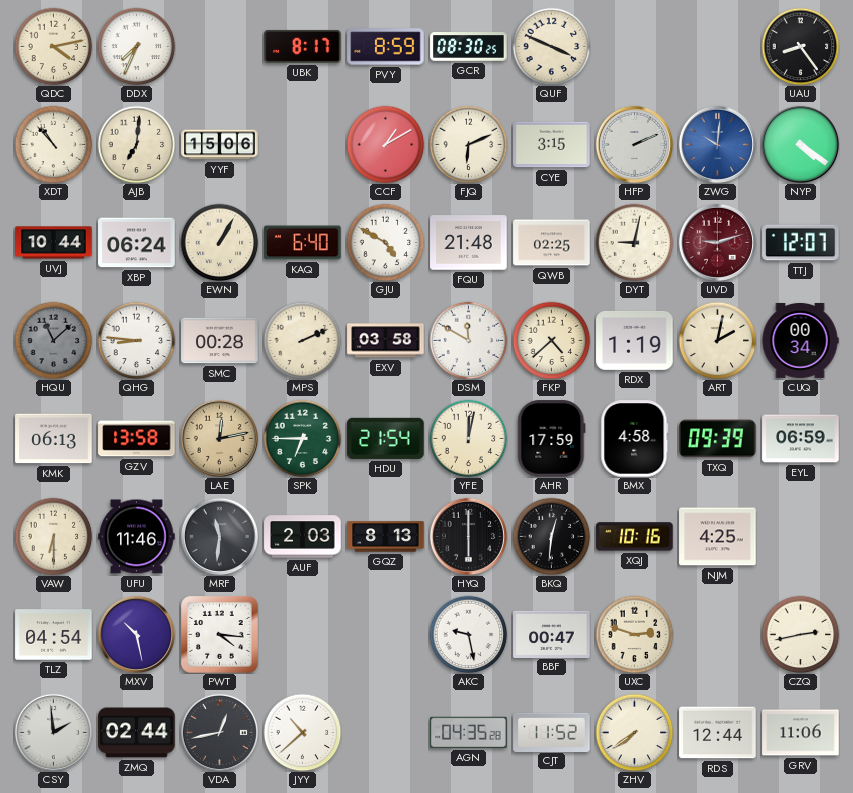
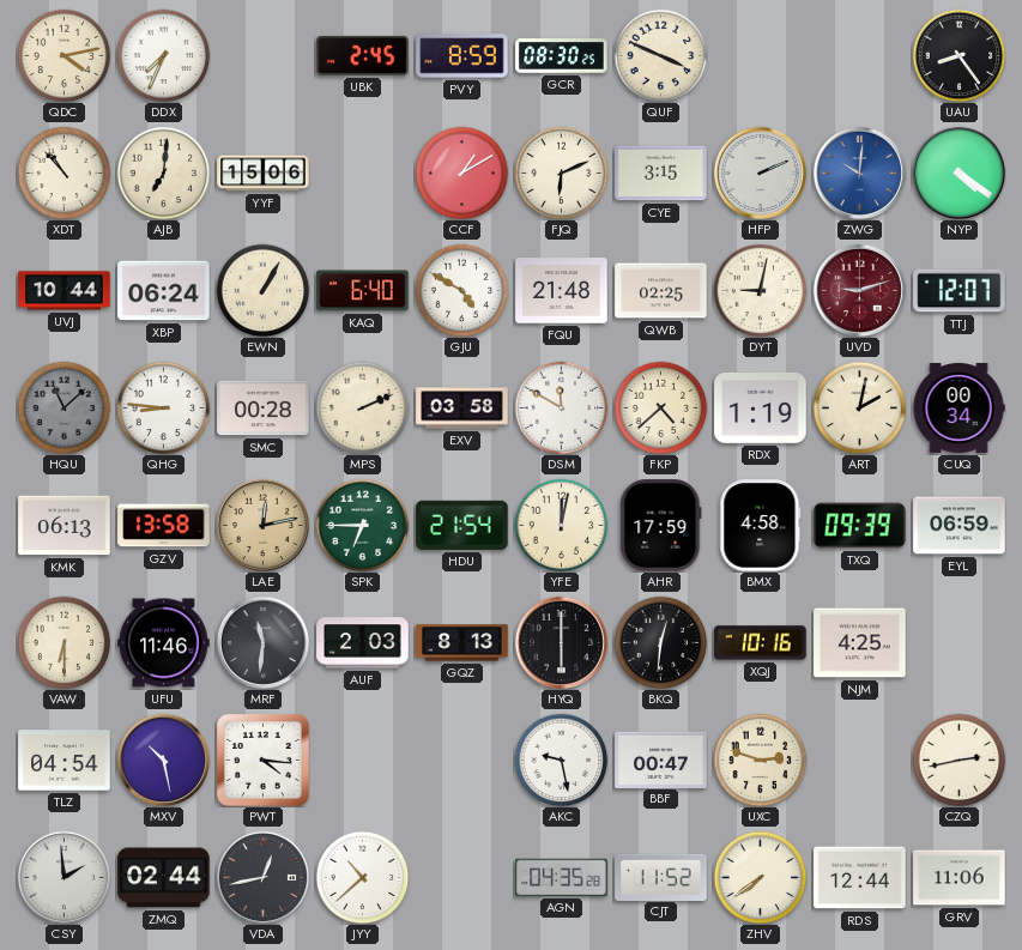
UBK: 8:17 -> 2:45
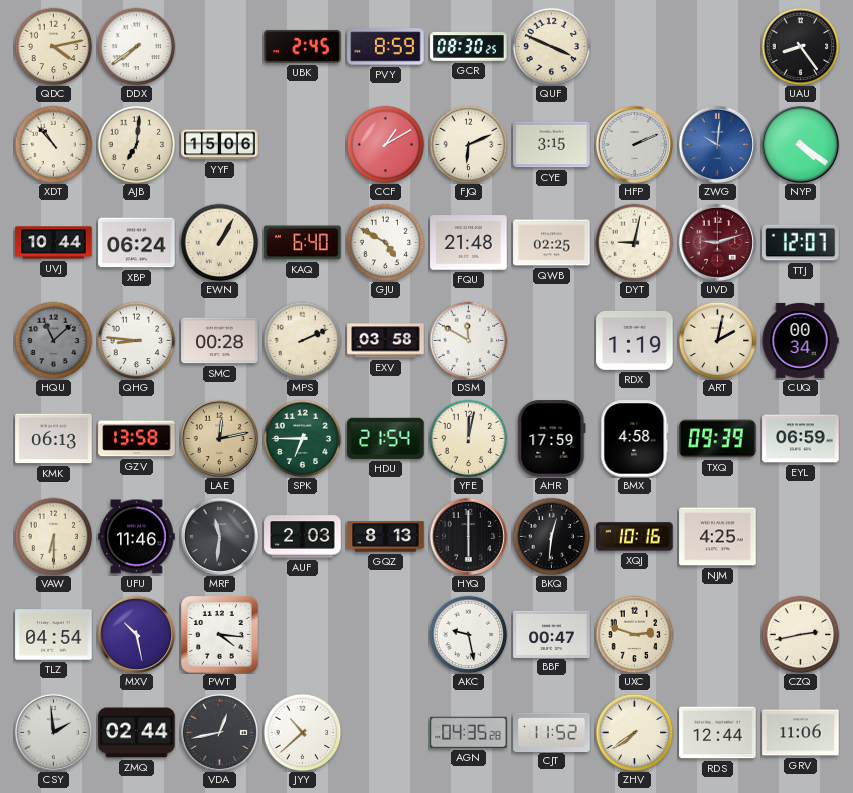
DDX: 7:34 -> 7:39
FKP: 4:38 -> none
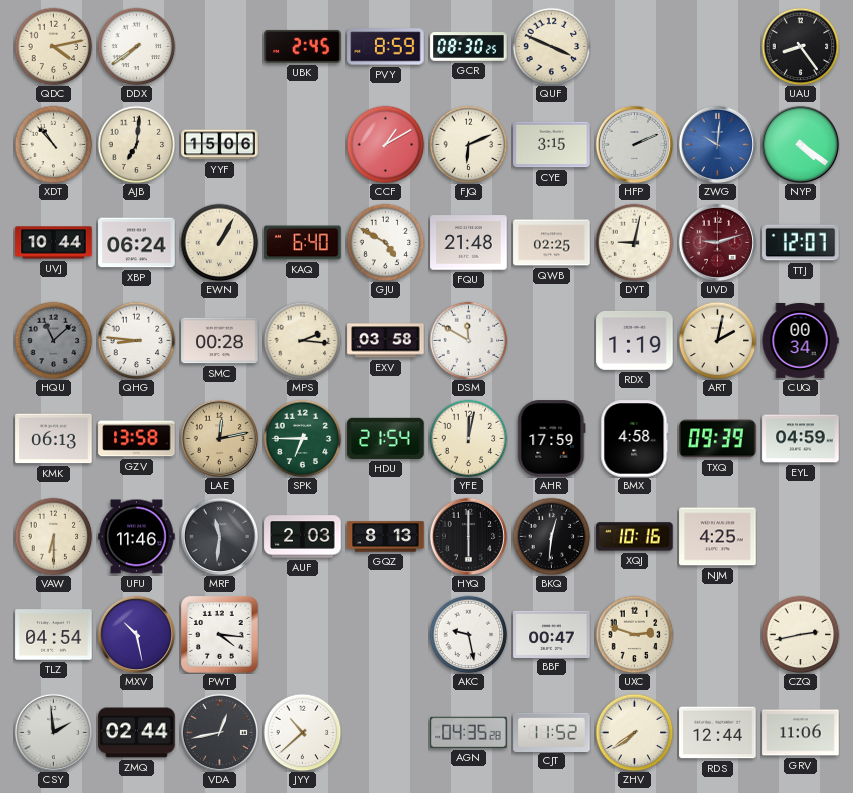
MPS: 2:11 -> 2:16
EYL: 06:59 -> 04:59
